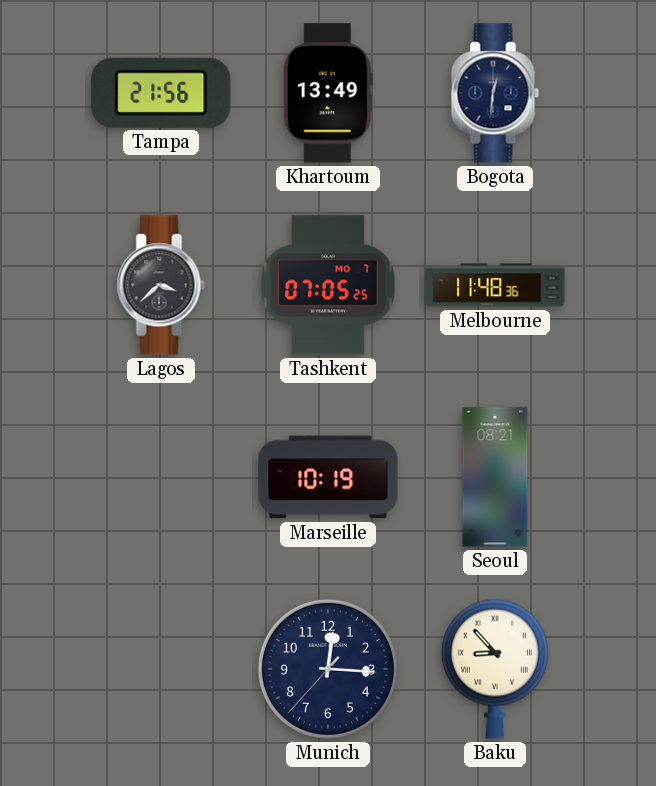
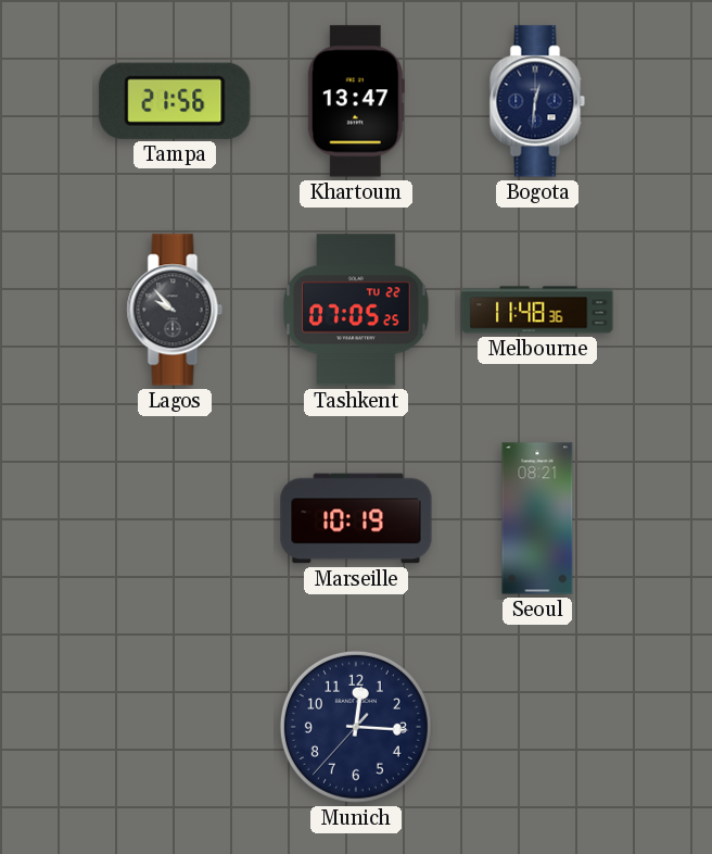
Khartoum: 13:49 -> 13:47
Lagos: 3:38 -> 9:53
Tashkent date: MO 7 -> TU 22
Baku: 8:53 -> none
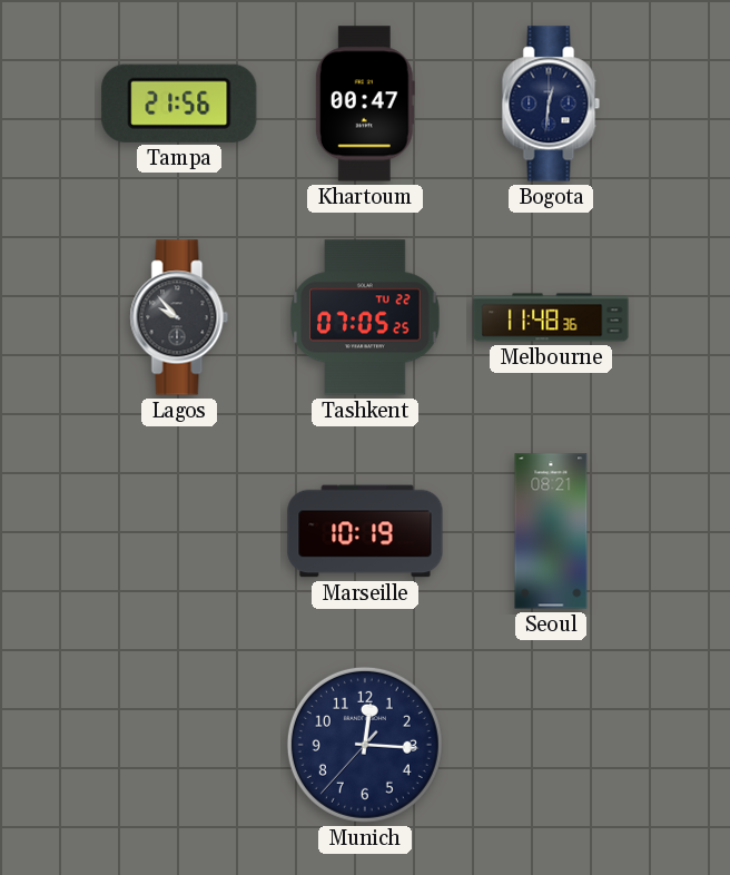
Khartoum: 13:47 -> 00:47
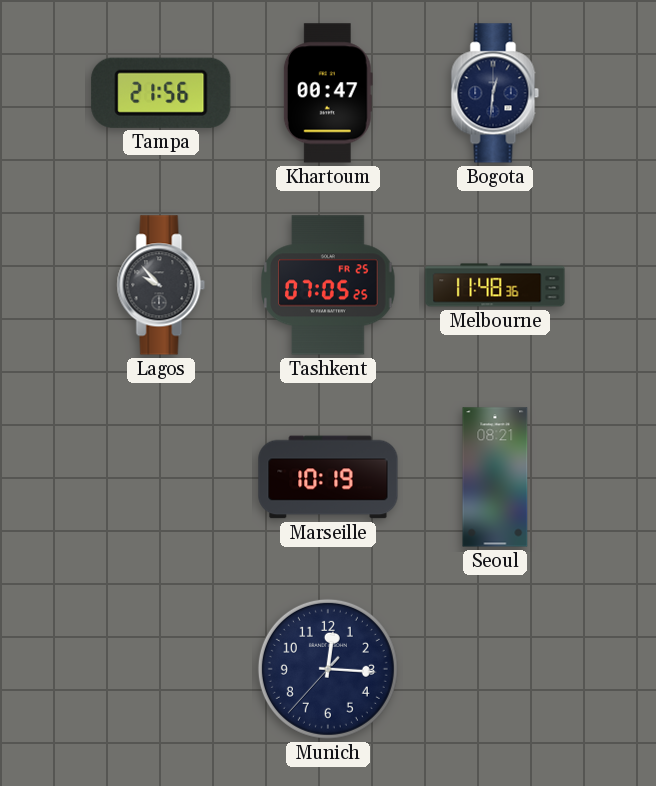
Tashkent date: TU 22 -> FR 25
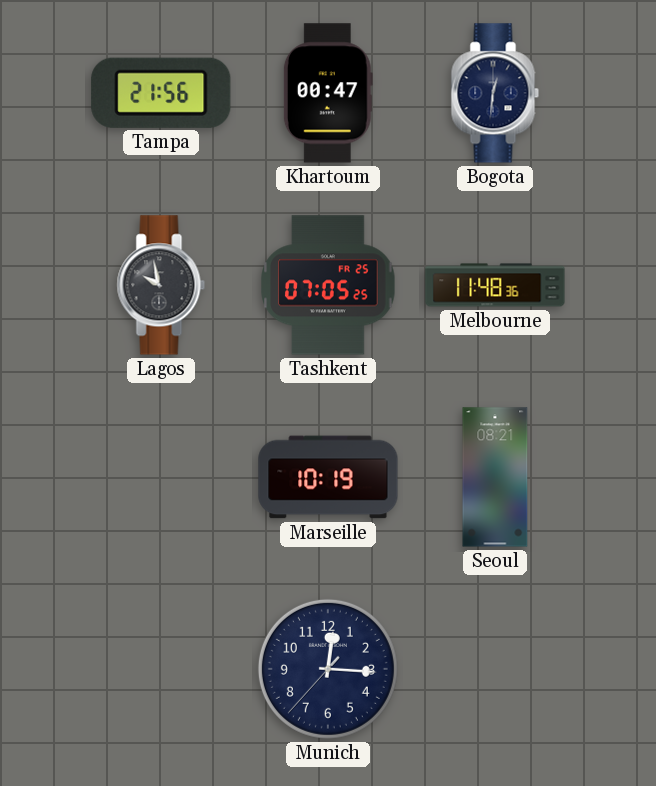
Lagos: 9:53 -> 9:58
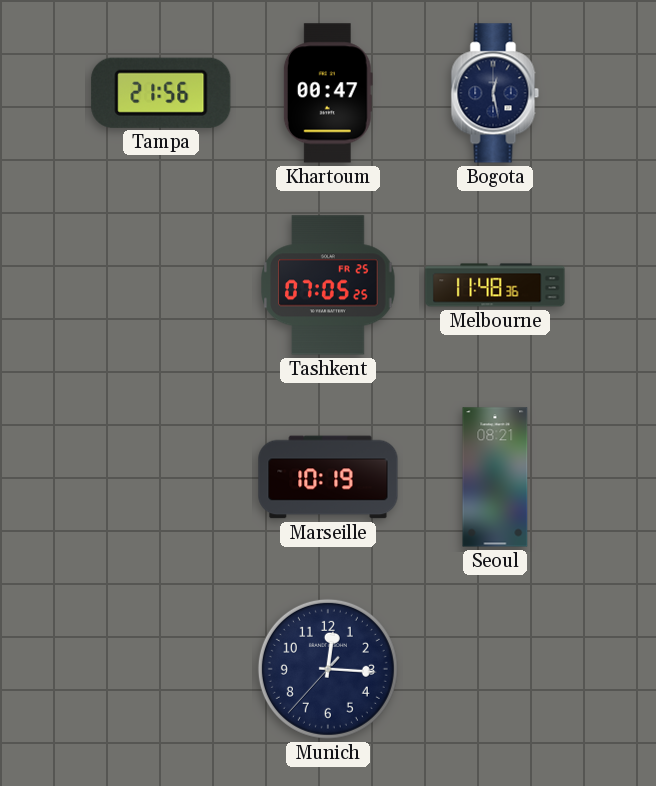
Bogota: 12:31 -> 12:28
Lagos: 9:58 -> none
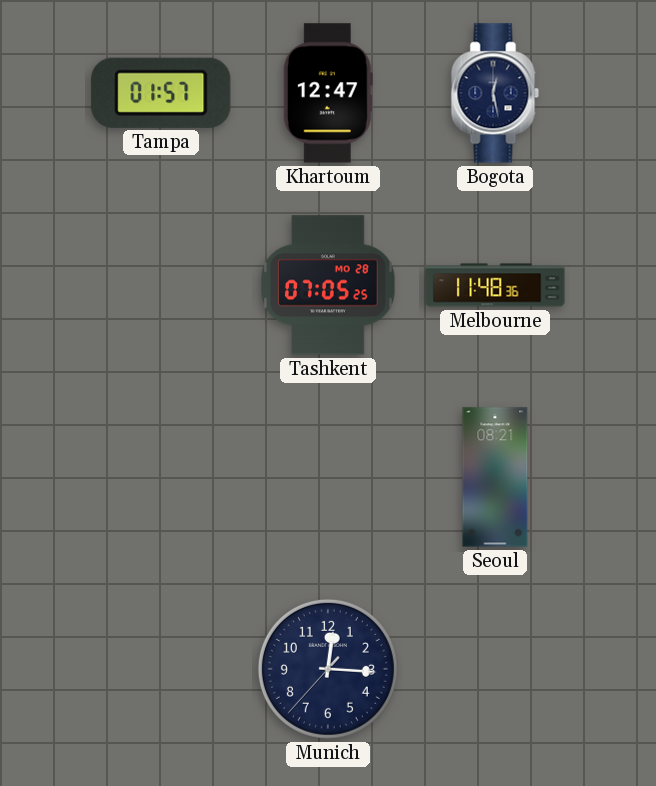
Tampa: 21:56 -> 01:57
Khartoum: 00:47 -> 12:47
Tashkent date: FR 25 -> MO 28
Marseille: 10:19 -> none
